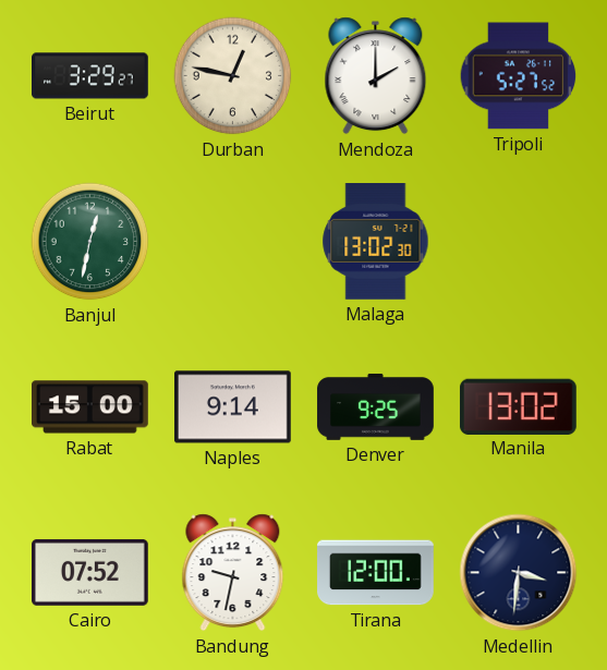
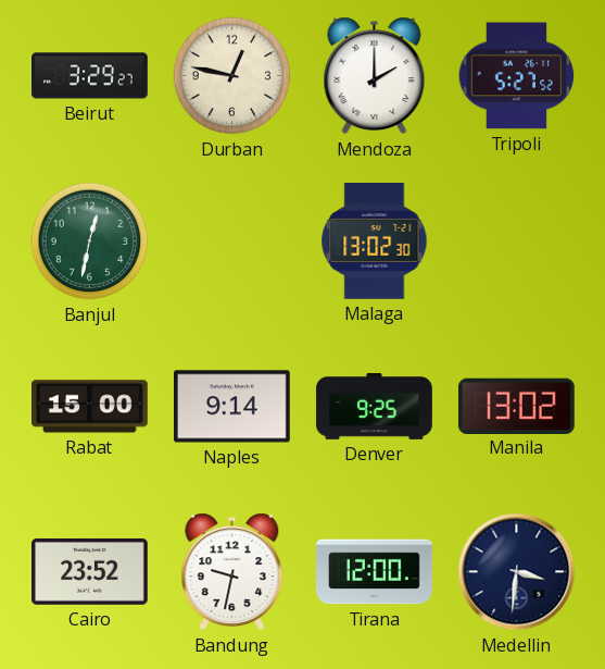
Cairo: 07:52 -> 23:52
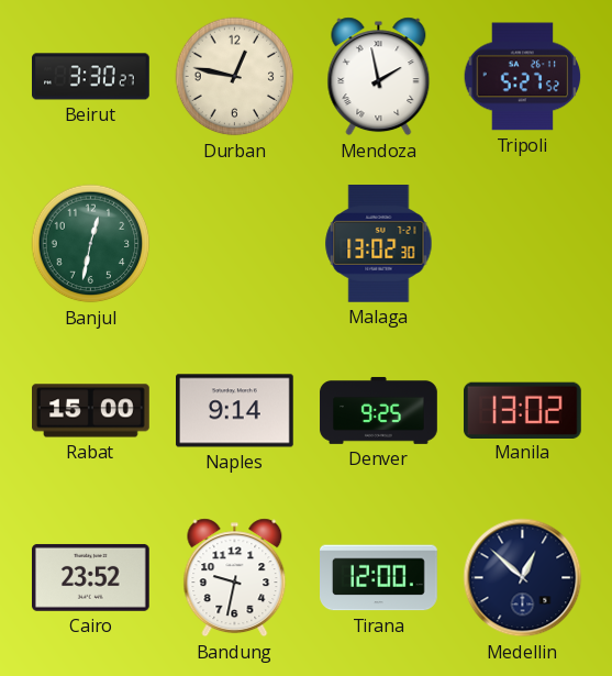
Beirut: 3:29 -> 3:30
Mendoza: 2:00 -> 1:58
Medellin: 3:31 -> 12:52
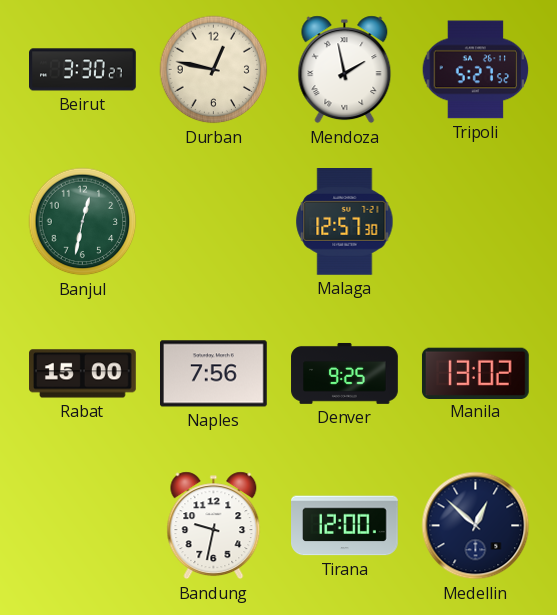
Malaga: 13:02 -> 12:57
Naples: 9:14 -> 7:56
Cairo: 23:52 -> none
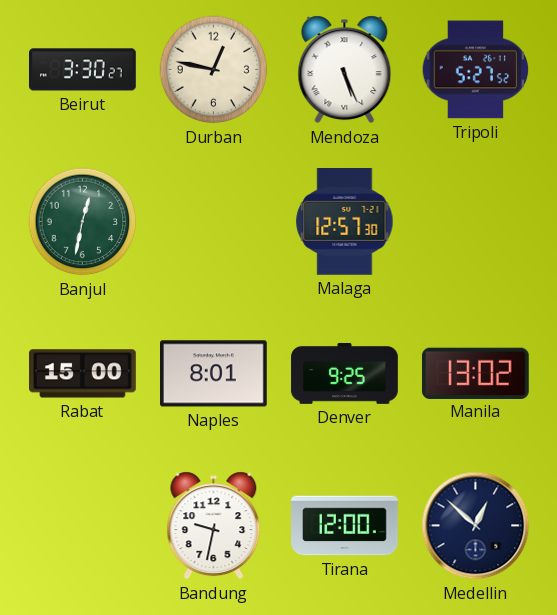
Mendoza: 1:58 -> 5:26
Naples: 7:56 -> 8:01
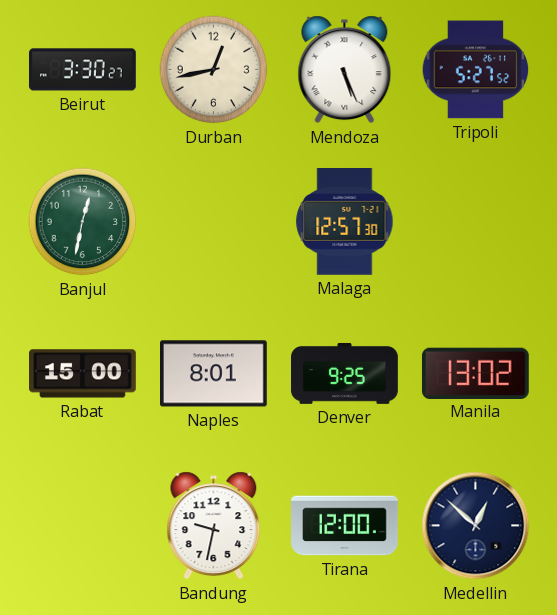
Durban: 12:47 -> 12:43
